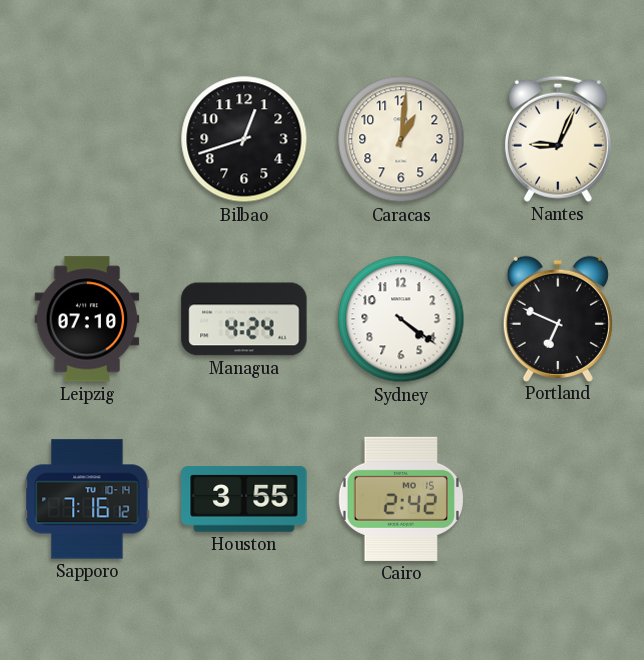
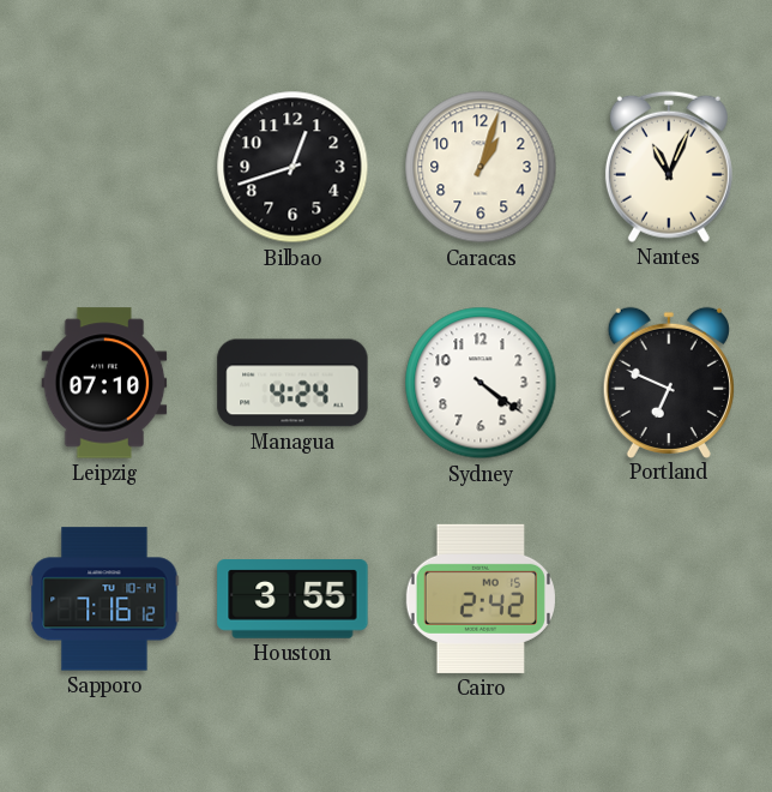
Caracas: 1:01 -> 1:03
Nantes: 9:04 -> 11:04
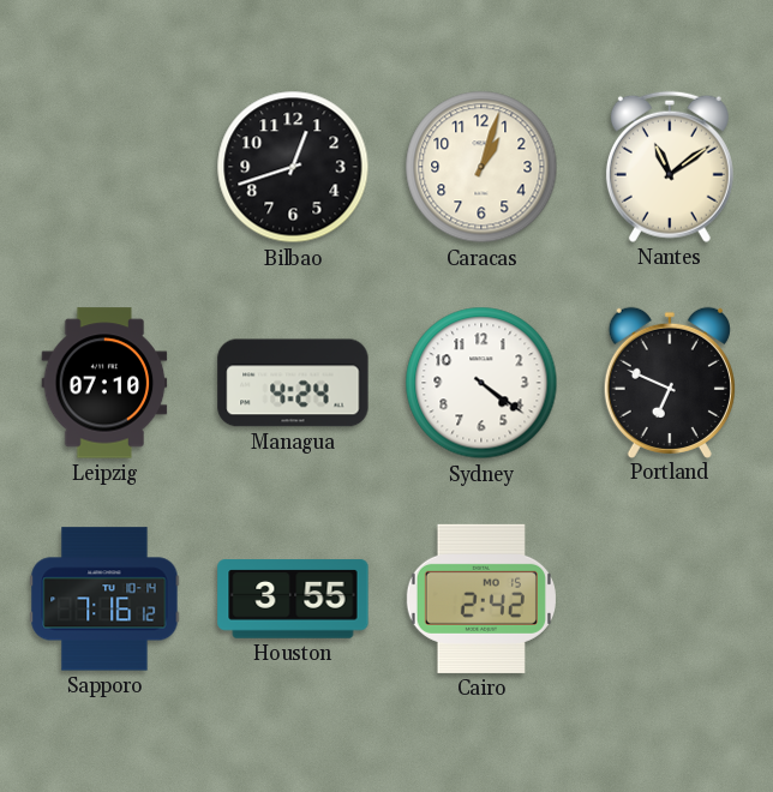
Nantes: 11:04 -> 11:09
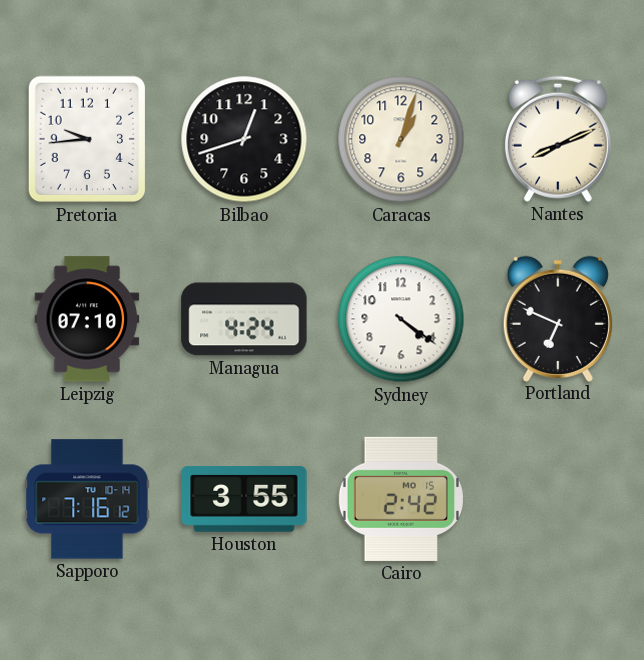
Pretoria: none -> 9:44
Nantes: 11:09 -> 8:11
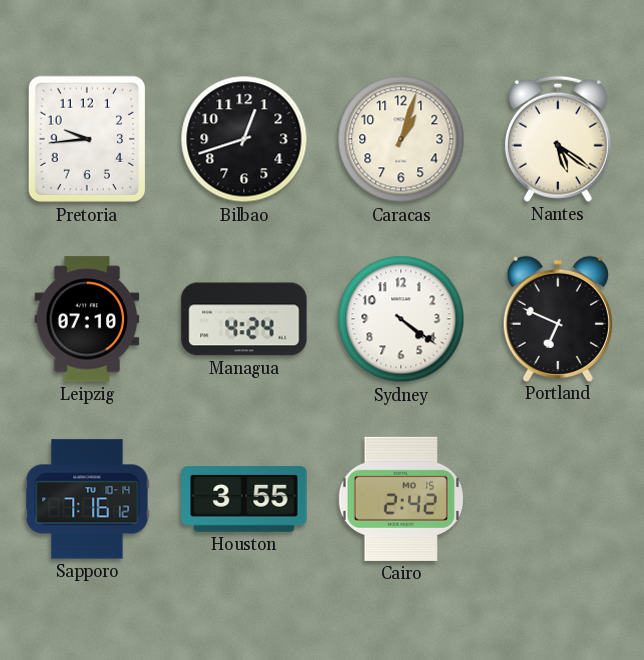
Nantes: 8:11 -> 5:21
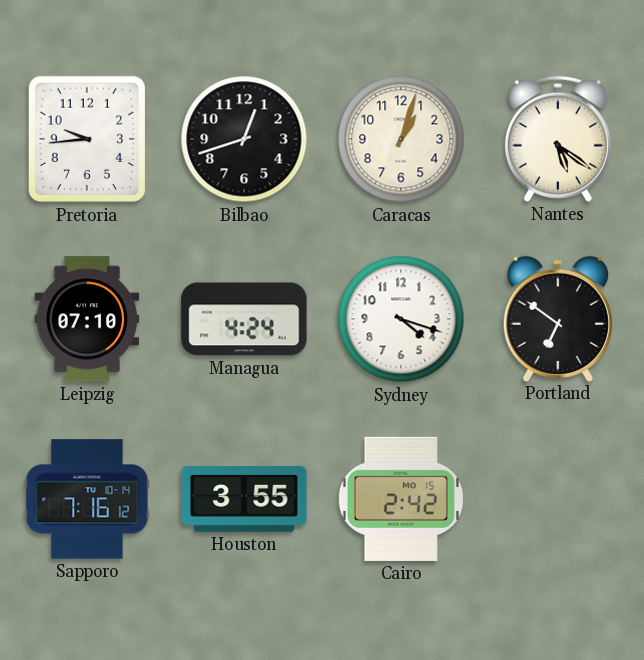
Sydney: 4:21 -> 4:18
Portland: 6:49 -> 6:51
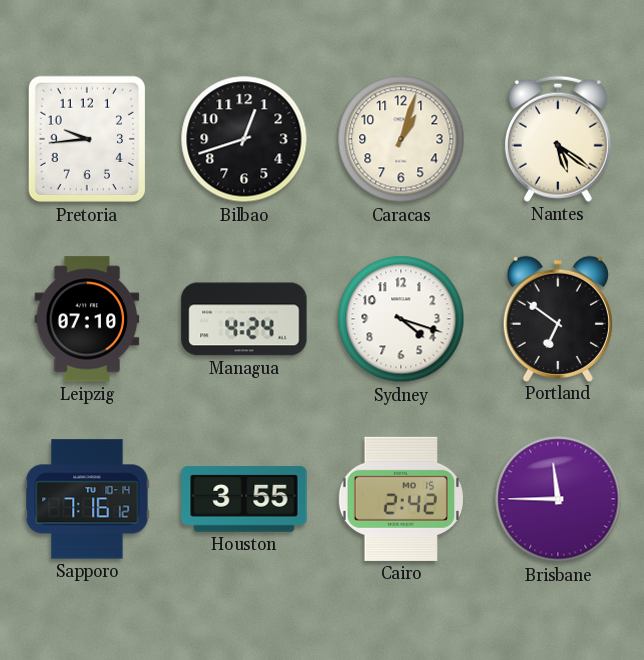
Brisbane: none -> 11:45
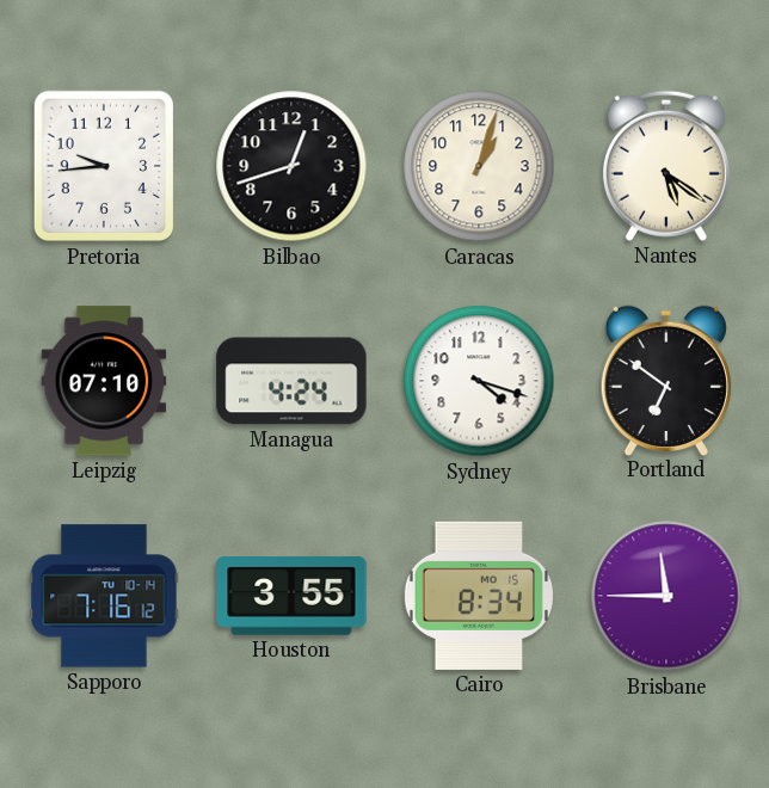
Cairo: 2:42 -> 8:34
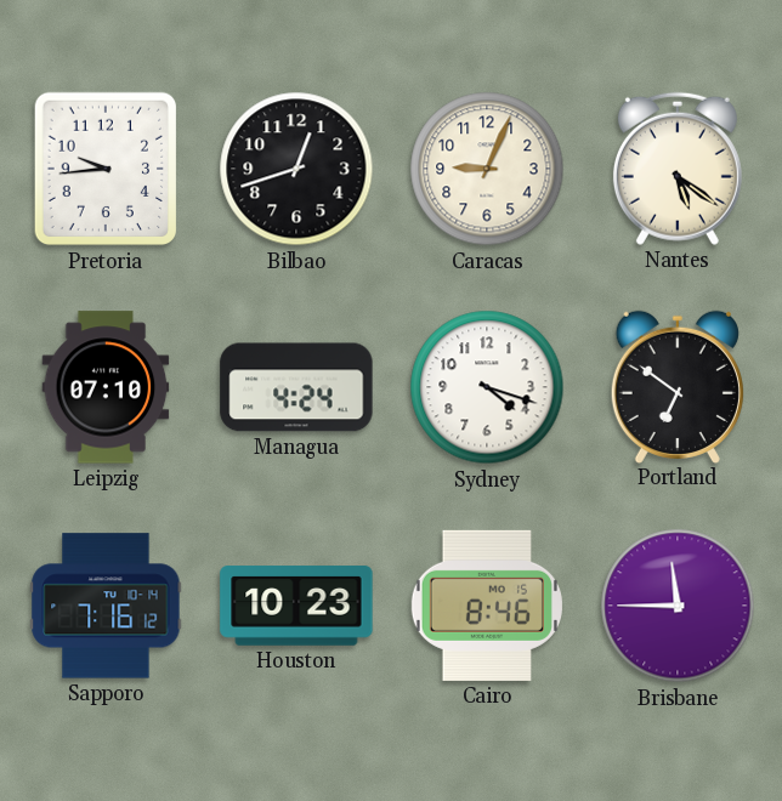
Caracas: 1:03 -> 9:04
Houston: 3:55 -> 10:23
Cairo: 8:34 -> 8:46
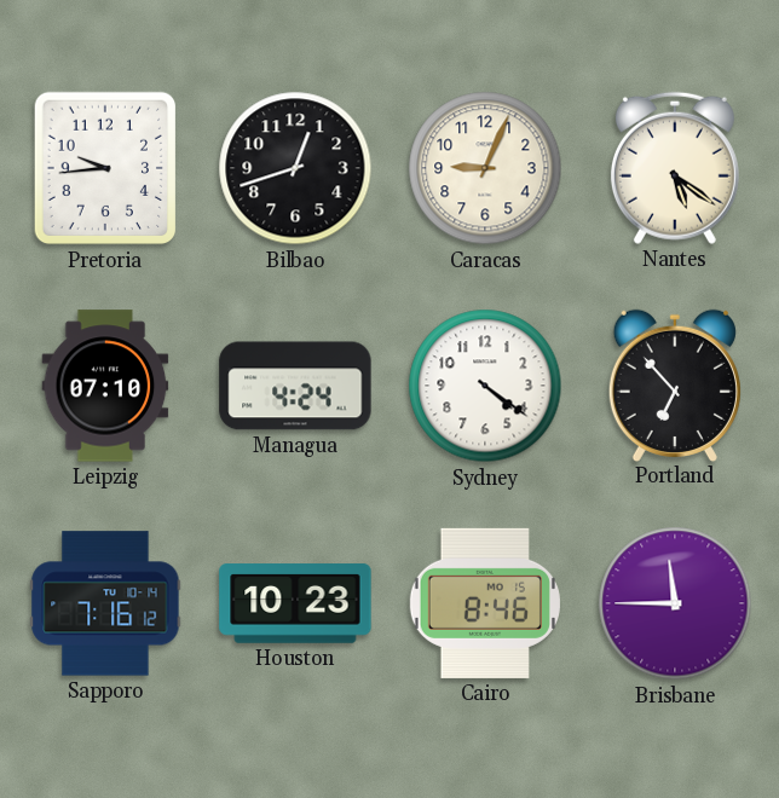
Sydney: 4:18 -> 4:21
Portland: 6:51 -> 6:53
